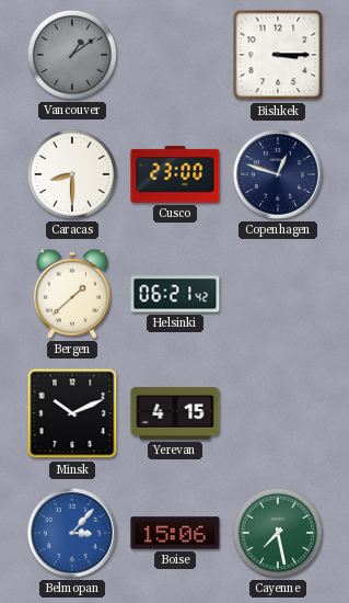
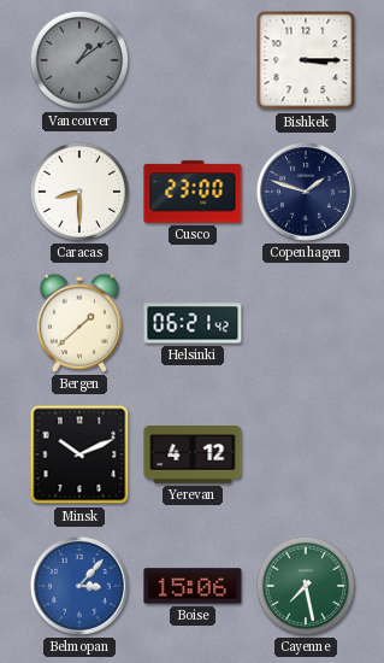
Copenhagen: 12:48 -> 1:48
Yerevan: 4:15 -> 4:12
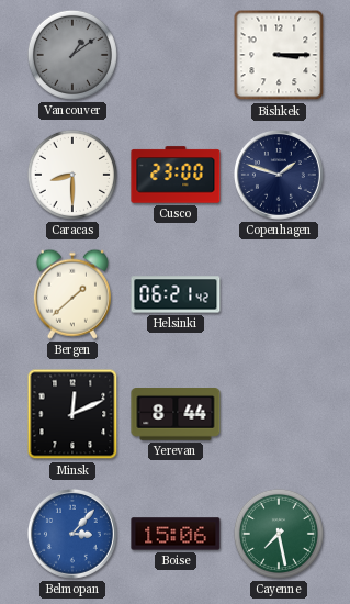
Minsk: 10:11 -> 12:11
Yerevan: 4:12 -> 8:44
